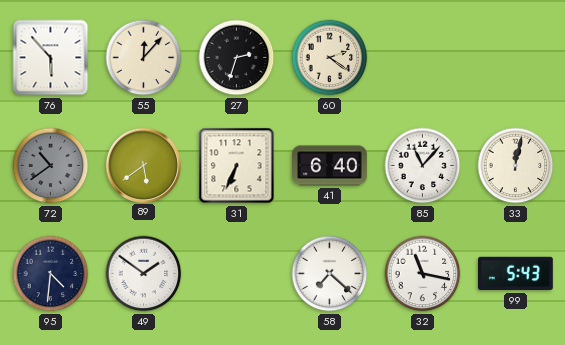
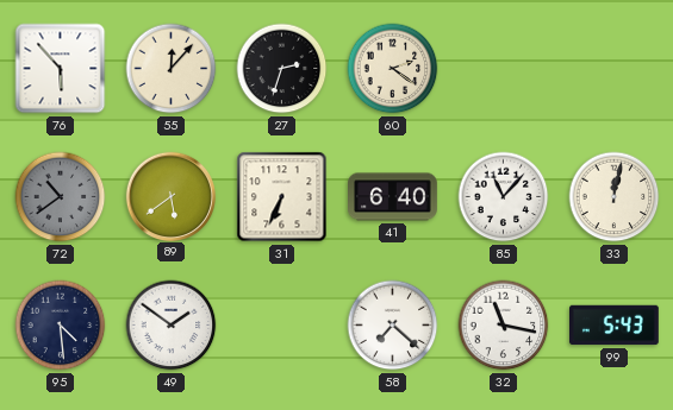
95: 4:31 -> 4:29
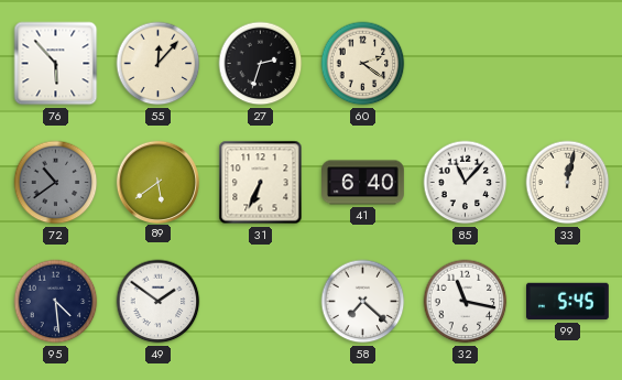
99: 5:43 -> 5:45
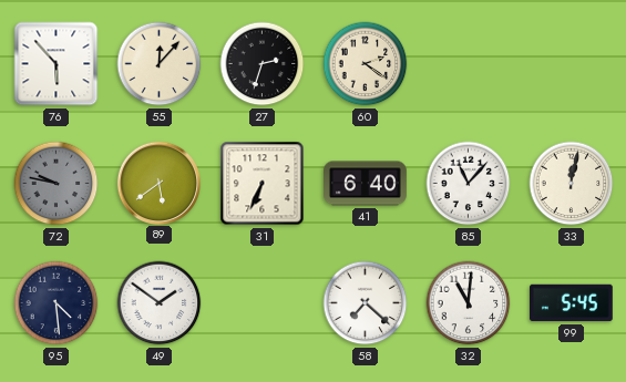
72: 10:39 -> 9:47
32: 11:17 -> 11:01
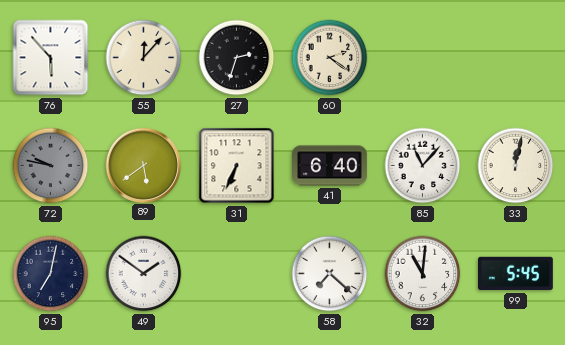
95: 4:29 -> 7:02
